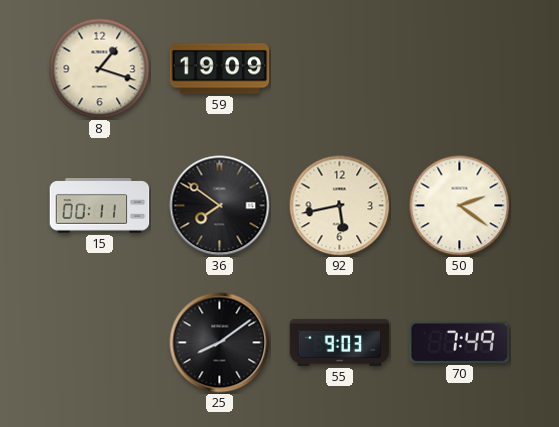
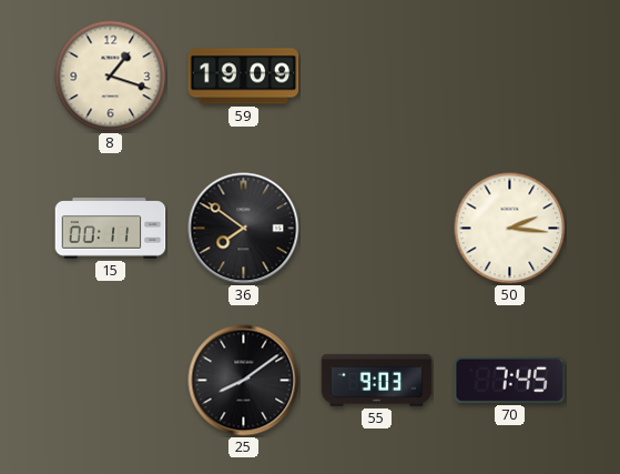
92: 5:43 -> none
50: 2:21 -> 2:16
70: 7:49 -> 7:45
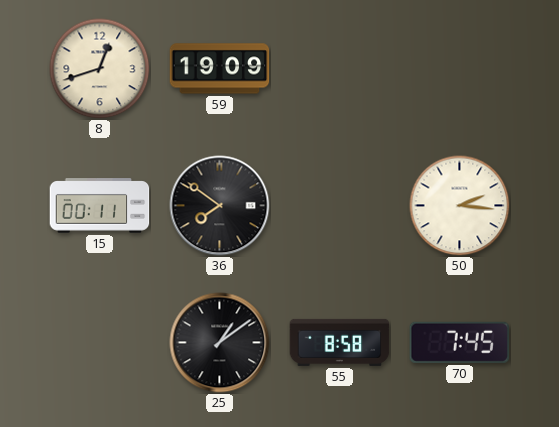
8: 1:18 -> 12:42
25: 8:09 -> 1:09
55: 9:03 -> 8:58
